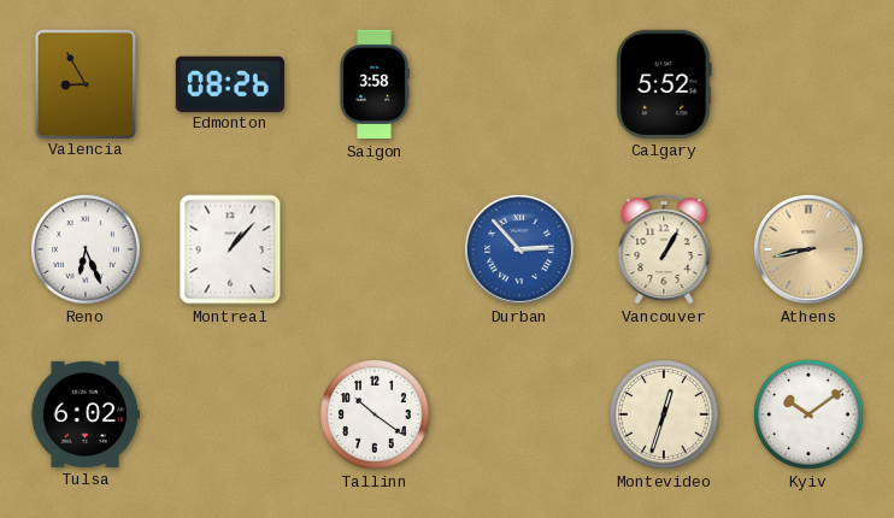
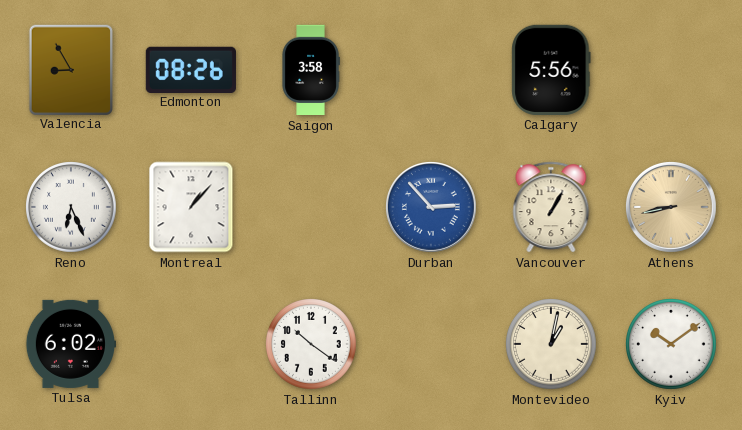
Calgary: 5:52 -> 5:56
Montevideo: 12:33 -> 1:02
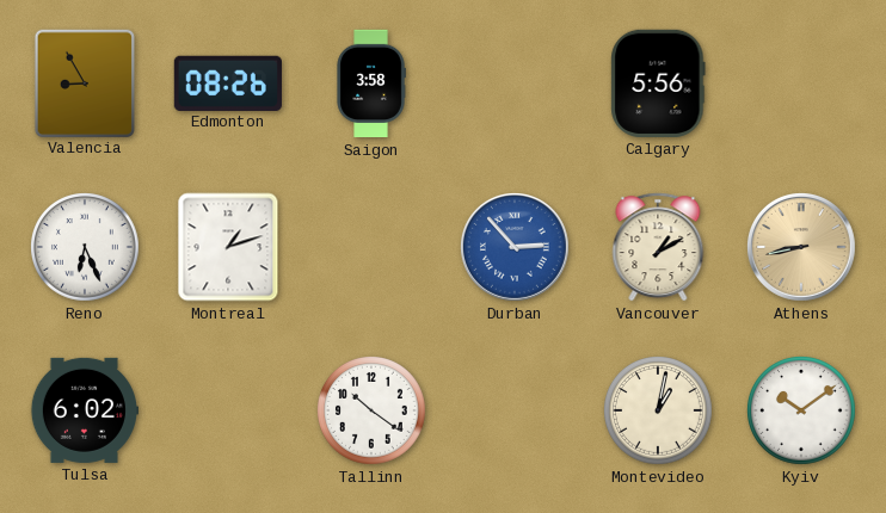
Montreal: 1:07 -> 1:12
Vancouver: 1:05 -> 1:10
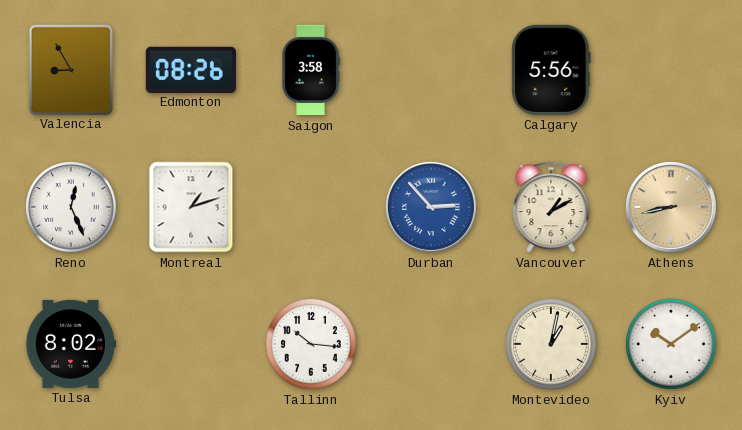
Reno: 6:26 -> 12:26
Tulsa: 6:02 -> 8:02
Tallinn: 10:21 -> 10:16
